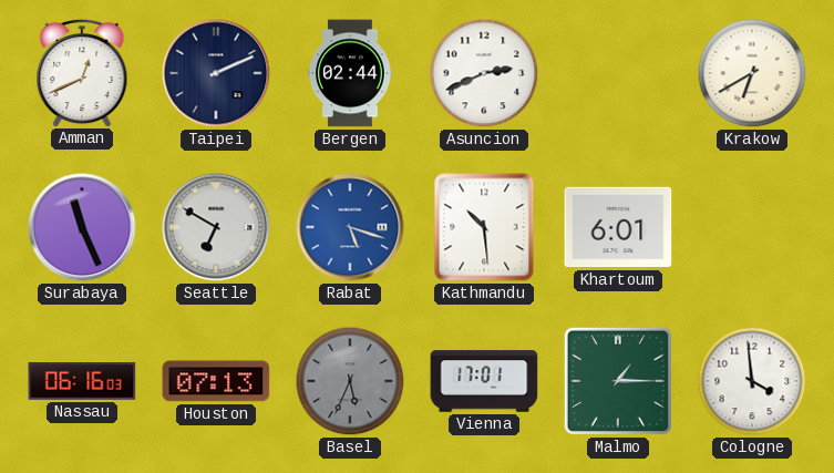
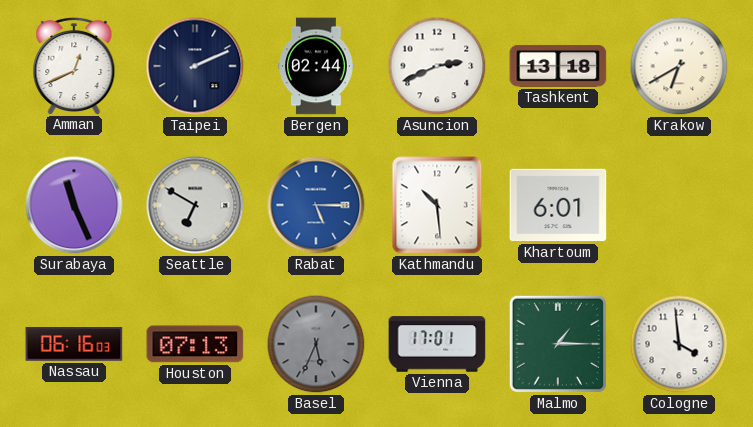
Tashkent: none -> 13:18
Rabat: 5:18 -> 5:15
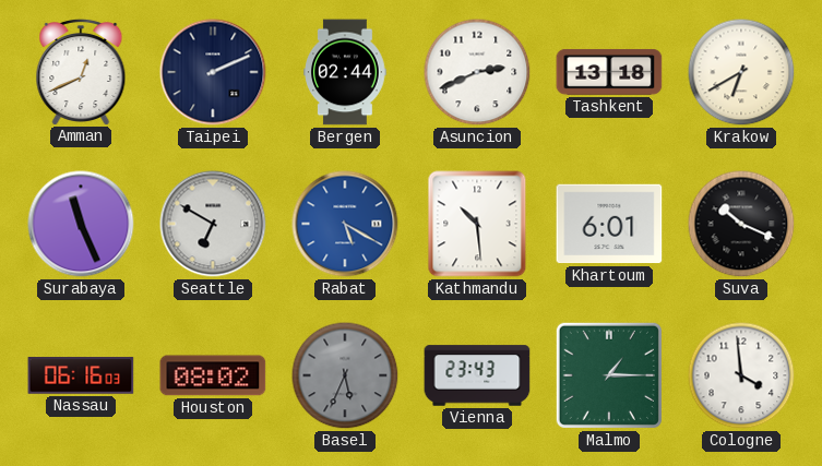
Rabat: 5:15 -> 5:20
Suva: none -> 10:19
Houston: 07:13 -> 08:02
Vienna: 17:01 -> 23:43
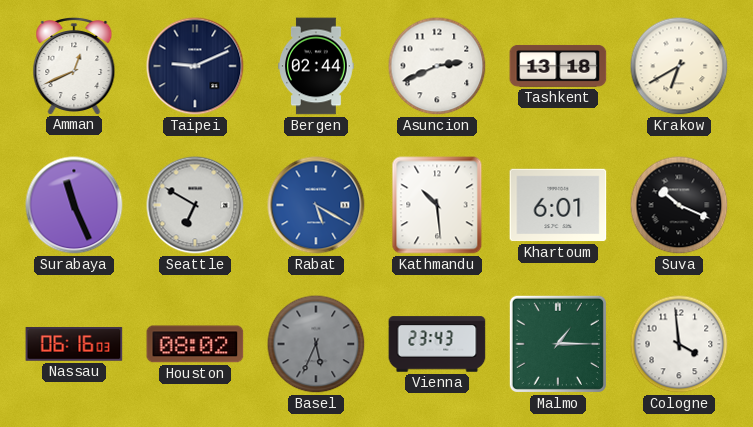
Taipei: 2:11 -> 9:11
